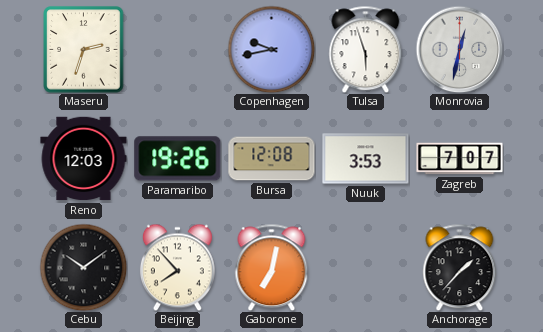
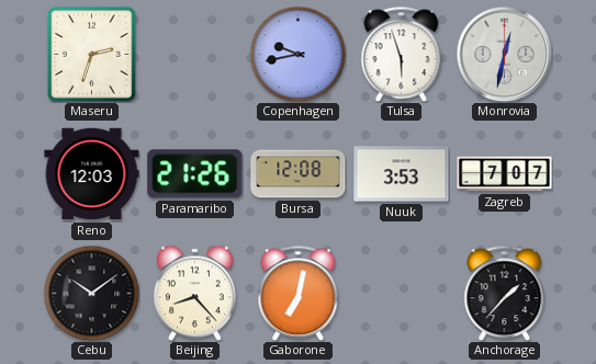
Paramaribo: 19:26 -> 21:26
Beijing: 7:53 -> 8:23
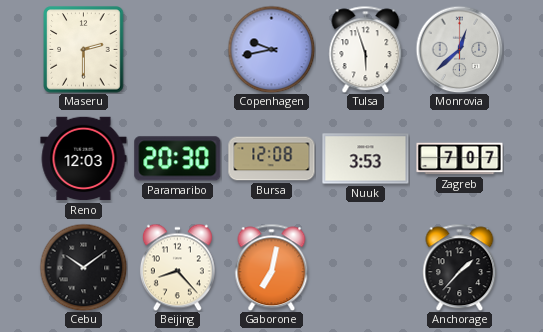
Maseru: 2:33 -> 2:30
Monrovia: 12:32 -> 12:38
Paramaribo: 21:26 -> 20:30
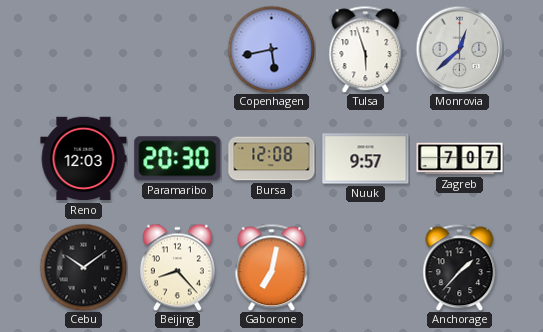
Maseru: 2:30 -> none
Copenhagen: 9:43 -> 5:43
Nuuk: 3:53 -> 9:57
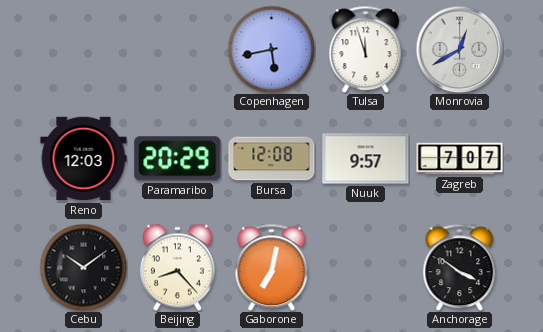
Tulsa: 5:57 -> 11:57
Monrovia: 12:38 -> 12:40
Paramaribo: 20:30 -> 20:29
Anchorage: 1:37 -> 3:51
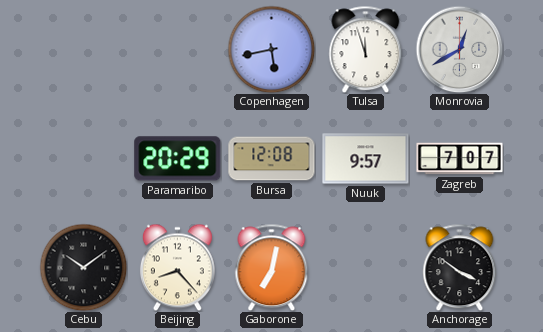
Reno: 12:03 -> none
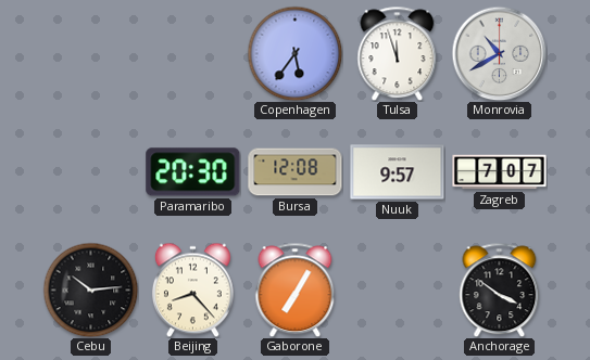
Copenhagen: 5:43 -> 5:36
Monrovia: 12:40 -> 10:40
Paramaribo: 20:29 -> 20:30
Cebu: 10:09 -> 10:14
Gaborone: 7:02 -> 7:05
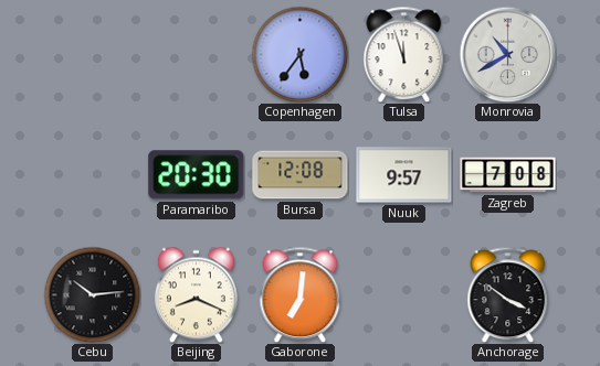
Zagreb: 7:07 -> 7:08
Beijing: 8:23 -> 8:19
Gaborone: 7:05 -> 7:01
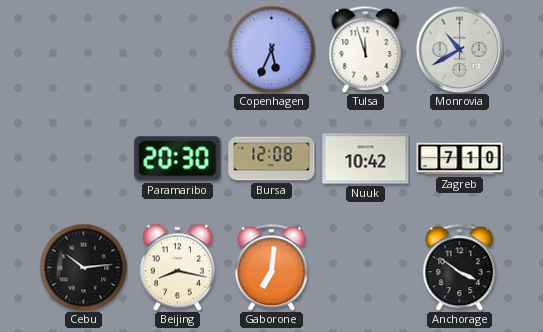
Copenhagen: 5:36 -> 5:34
Nuuk: 9:57 -> 10:42
Zagreb: 7:08 -> 7:10
Beijing: 8:19 -> 8:17
